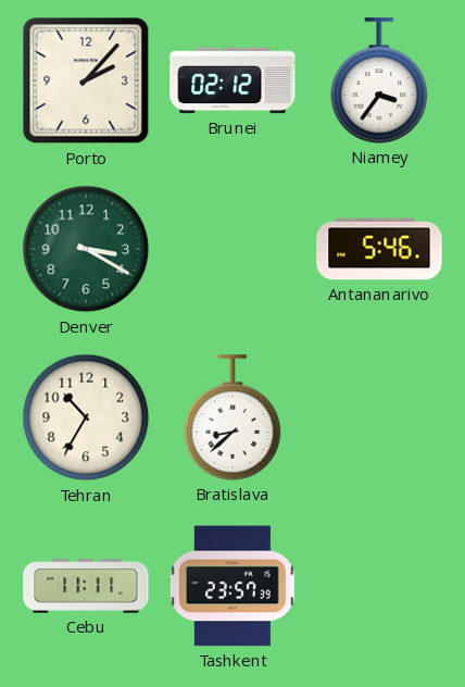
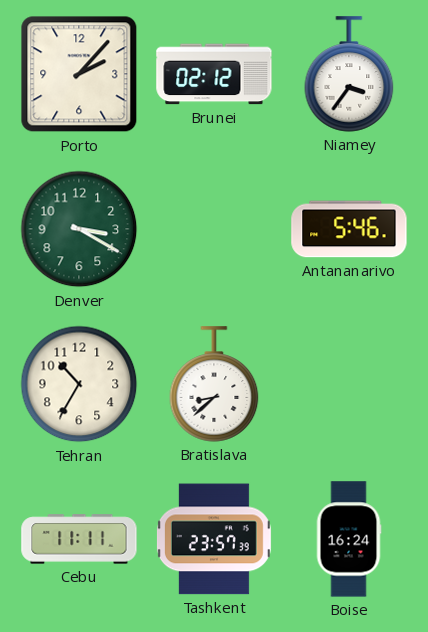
Boise: none -> 16:24
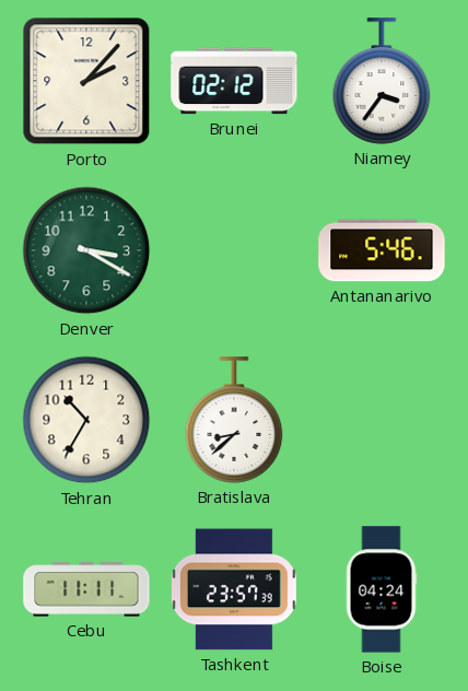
Boise: 16:24 -> 04:24
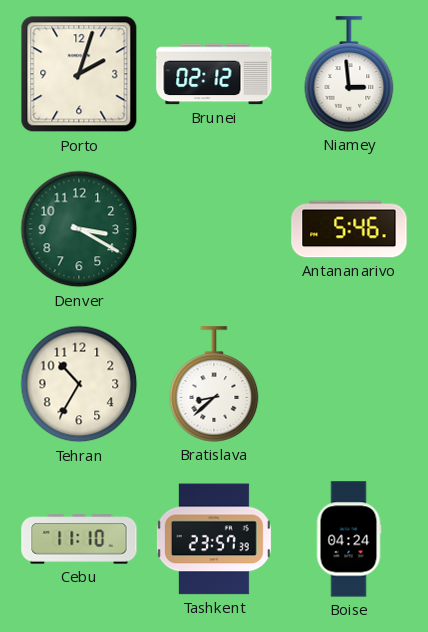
Porto: 2:07 -> 2:03
Niamey: 3:36 -> 2:59
Cebu: 11:11 -> 11:10
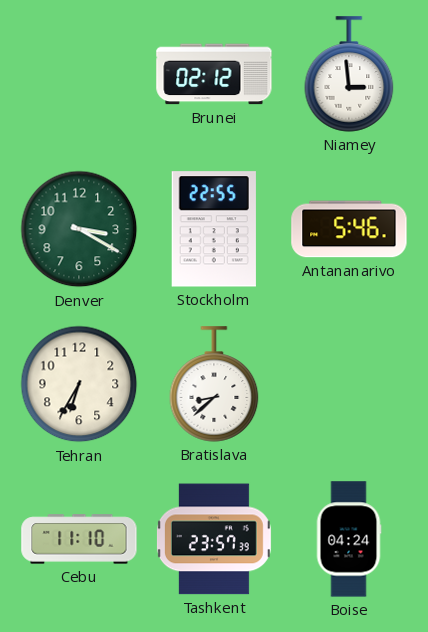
Porto: 2:03 -> none
Stockholm: none -> 22:55
Tehran: 10:35 -> 6:35
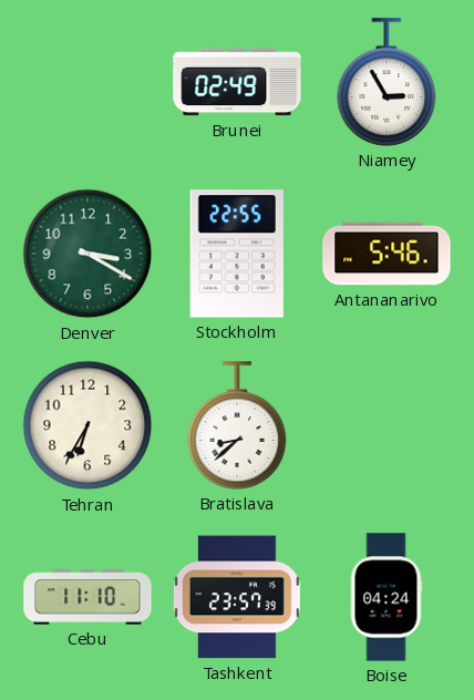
Brunei: 02:12 -> 02:49
Niamey: 2:59 -> 2:55
